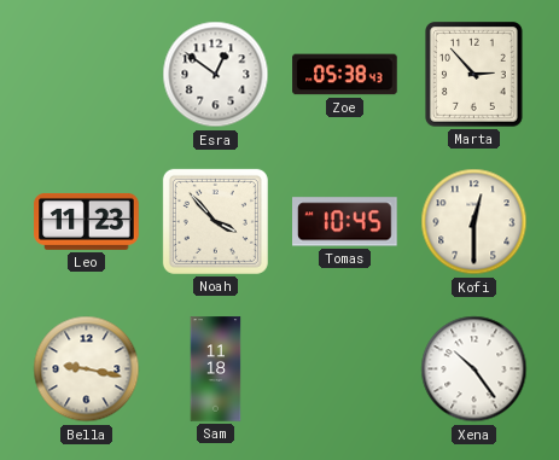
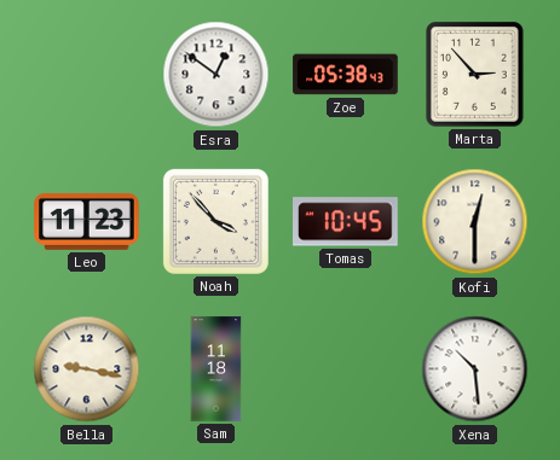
Xena: 10:24 -> 10:29
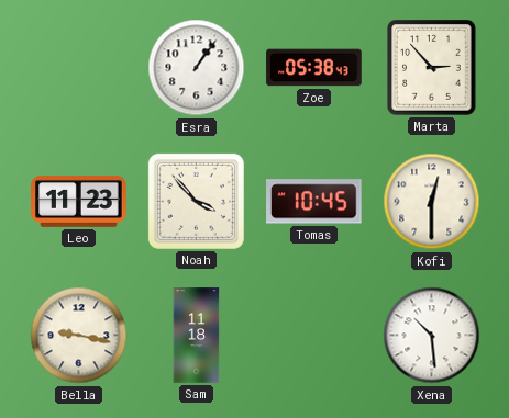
Esra: 12:51 -> 1:06
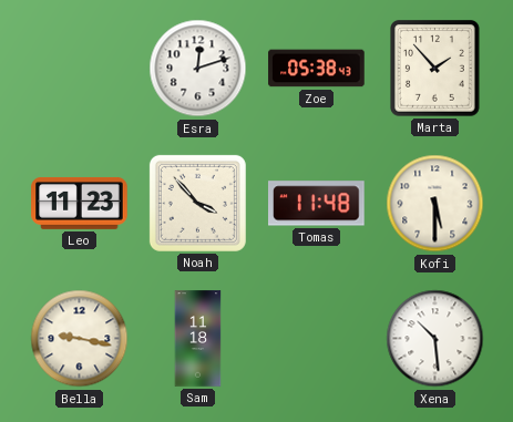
Esra: 1:06 -> 12:12
Marta: 2:53 -> 1:53
Tomas: 10:45 -> 11:48
Kofi: 12:30 -> 5:30
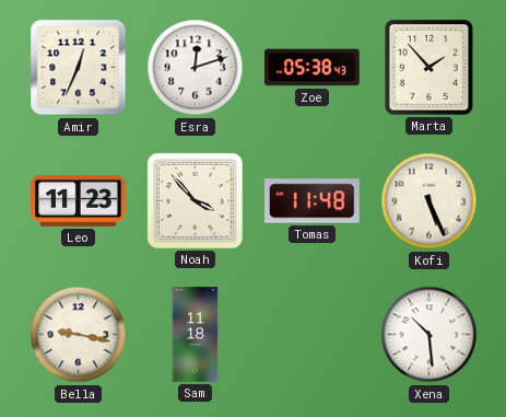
Amir: none -> 12:34
Kofi: 5:30 -> 5:26
